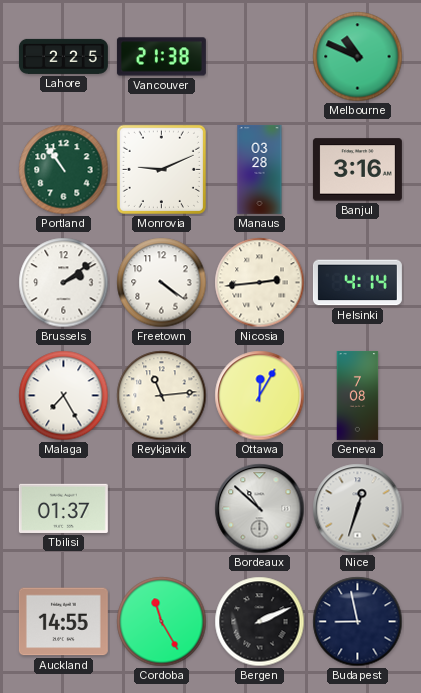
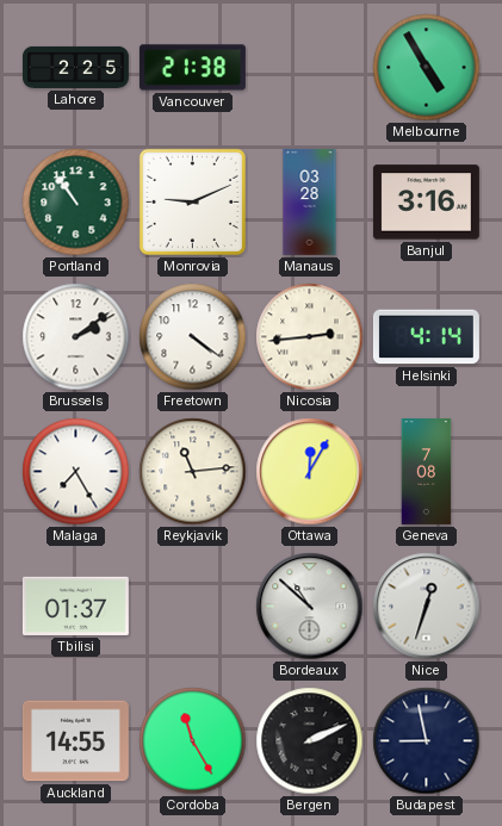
Melbourne: 10:49 -> 4:55
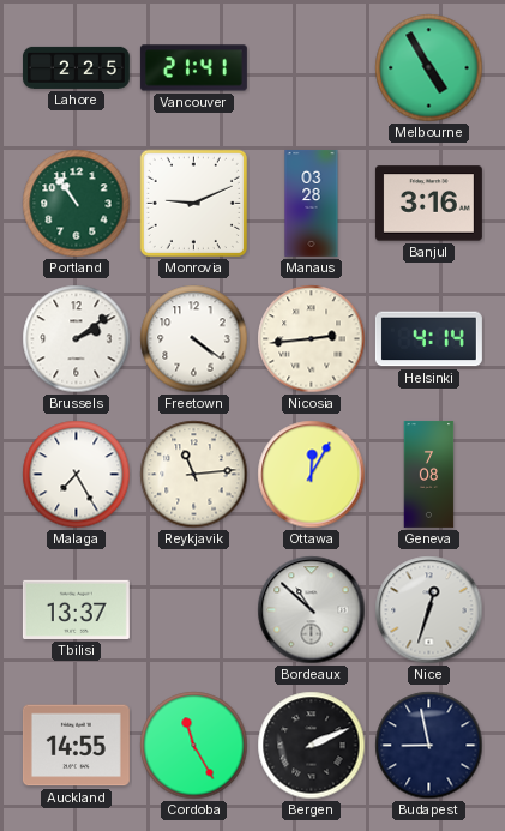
Vancouver: 21:38 -> 21:41
Tbilisi: 01:37 -> 13:37
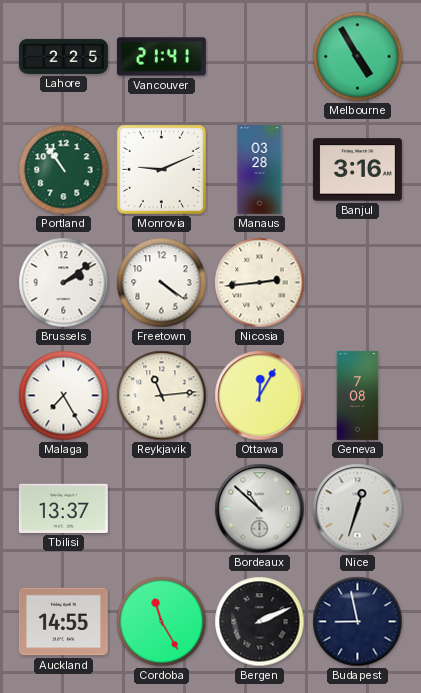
Helsinki: 4:14 -> none
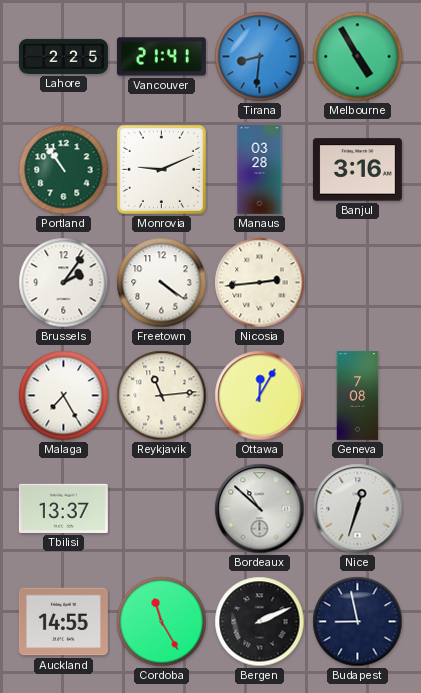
Tirana: none -> 8:31
Brussels: 2:09 -> 2:06
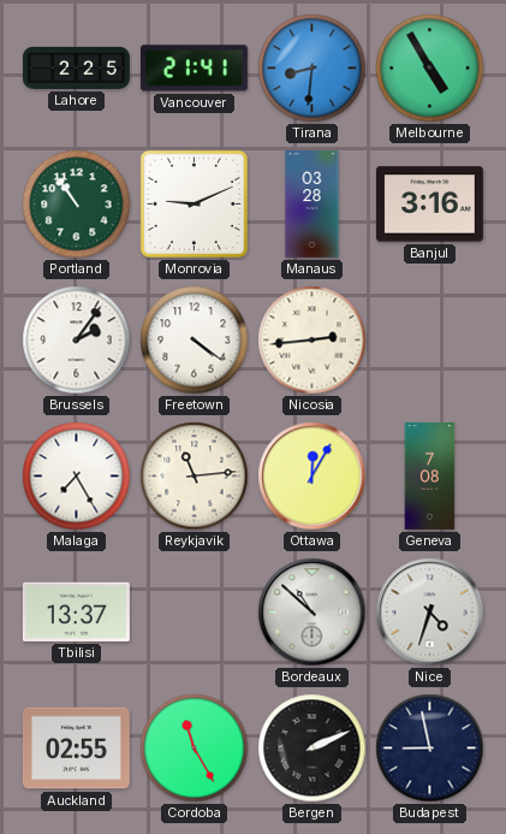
Nice: 12:33 -> 4:33
Auckland: 14:55 -> 02:55
